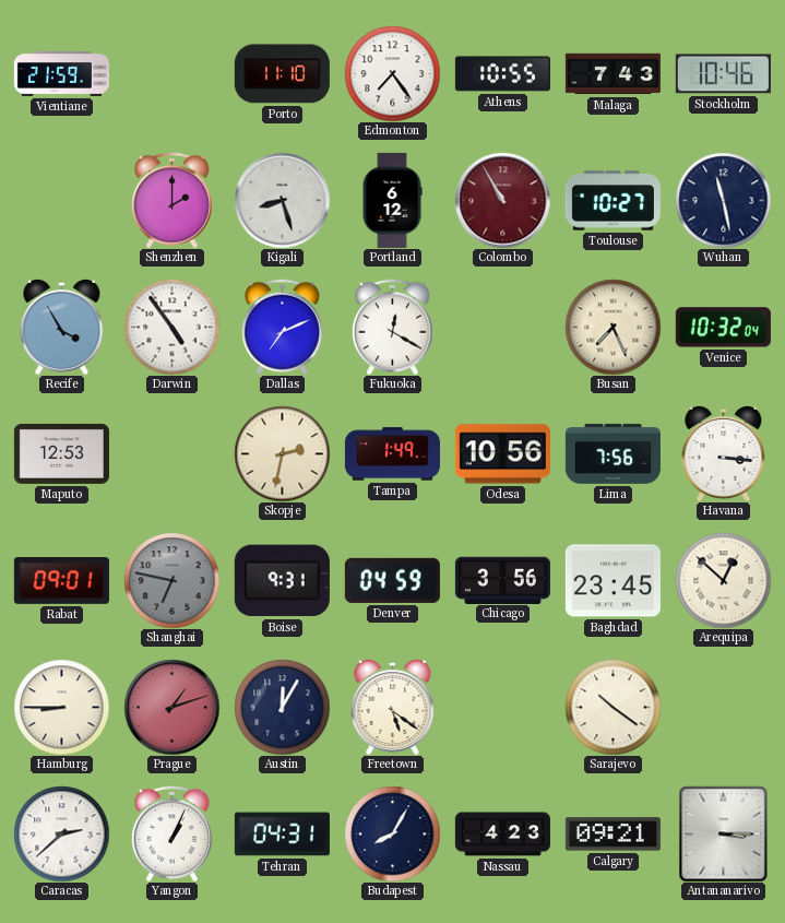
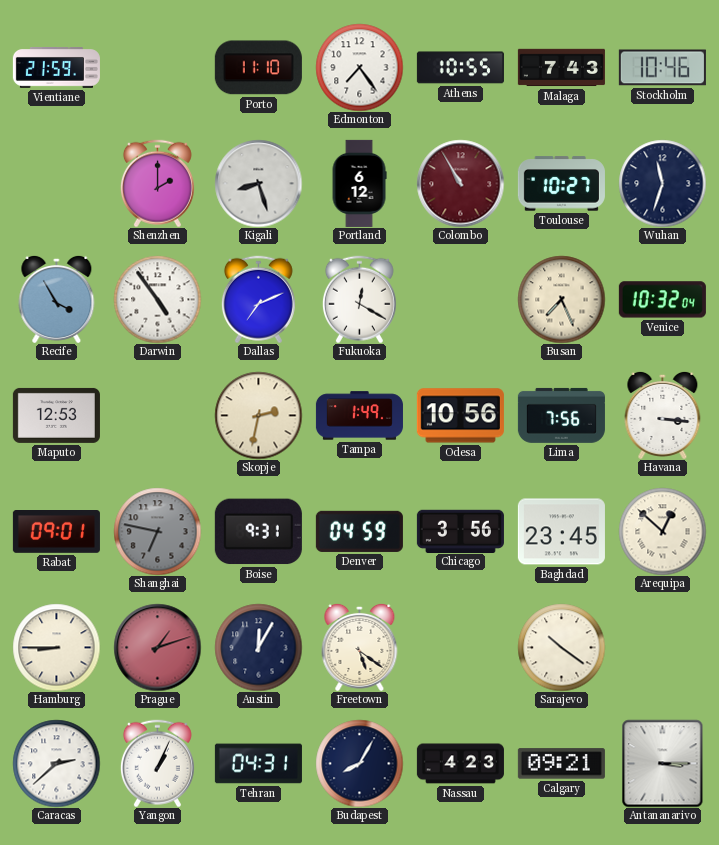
Wuhan: 11:28 -> 11:33
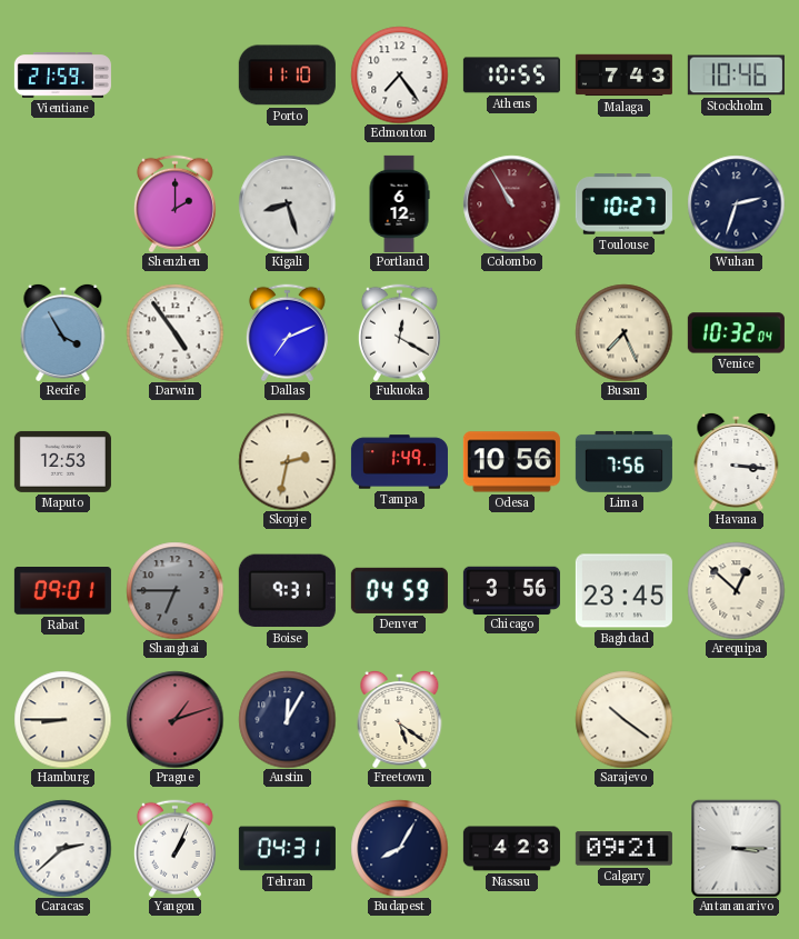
Wuhan: 11:33 -> 2:33
Shanghai: 6:47 -> 6:45
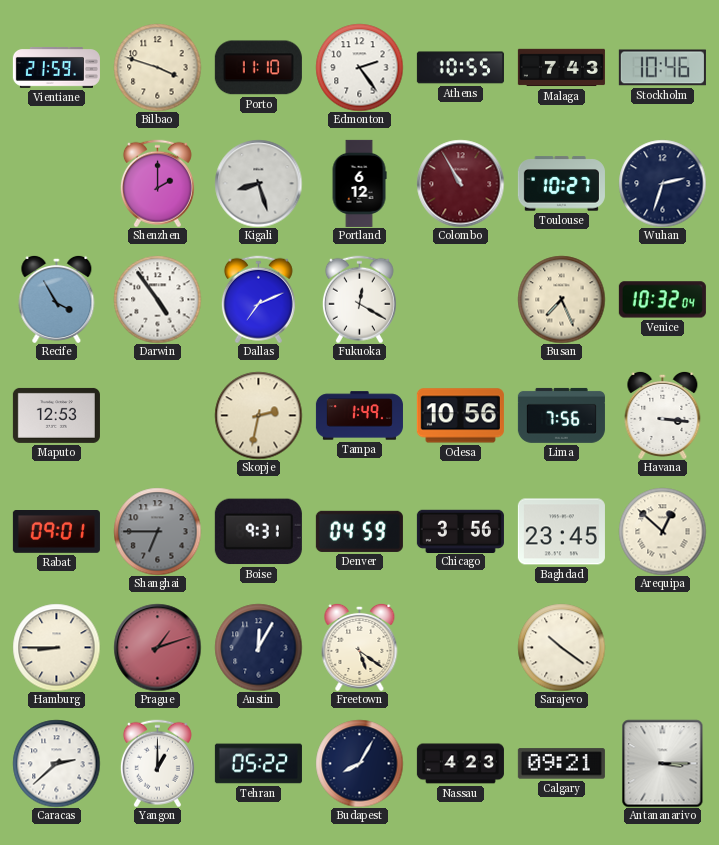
Bilbao: none -> 3:48
Edmonton: 7:24 -> 2:24
Yangon: 1:04 -> 1:00
Tehran: 04:31 -> 05:22
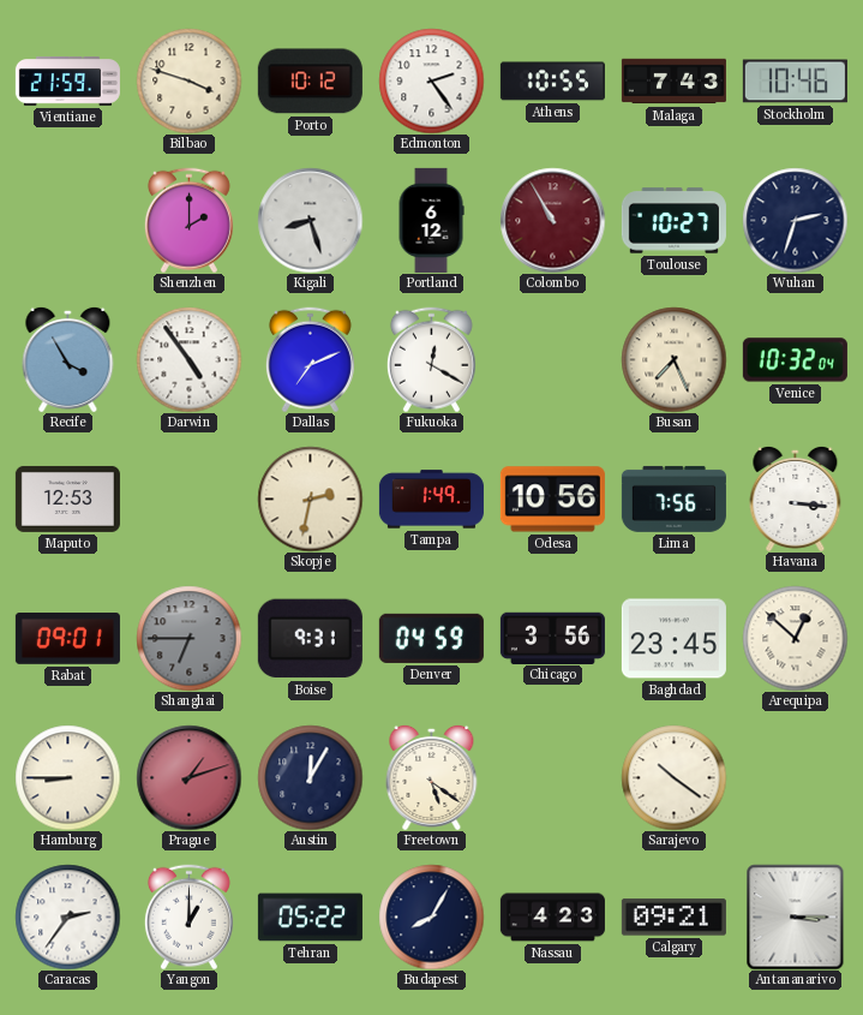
Porto: 11:10 -> 10:12
Caracas: 2:38 -> 2:36
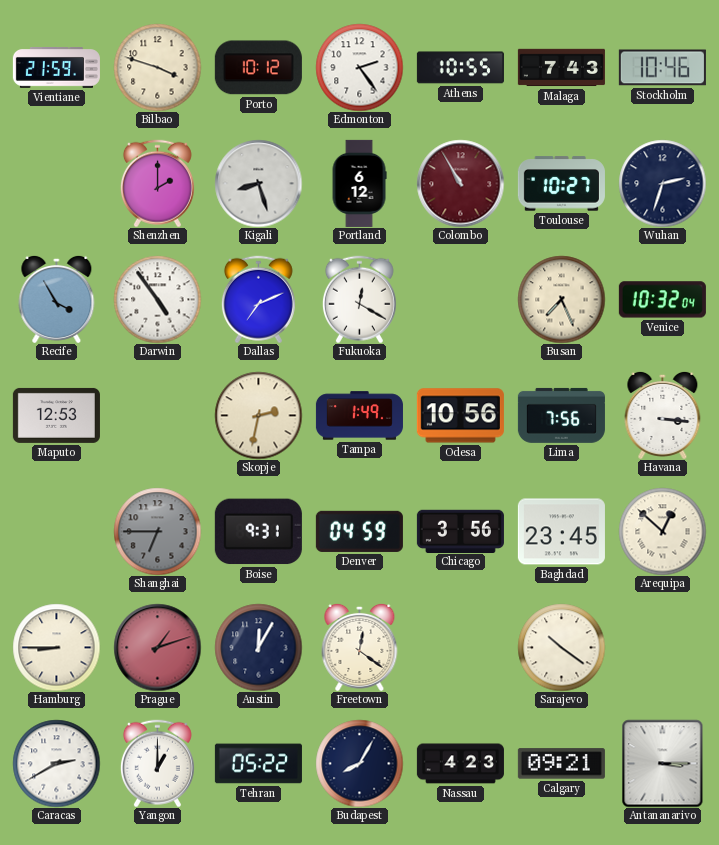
Rabat: 09:01 -> none
Freetown: 5:21 -> 12:21
Caracas: 2:36 -> 2:40
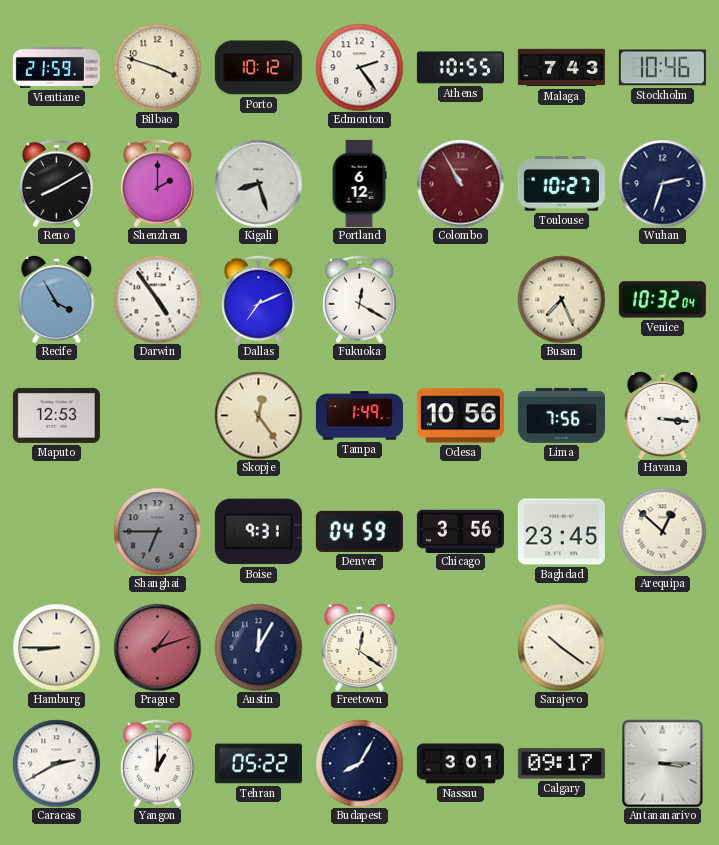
Reno: none -> 8:10
Skopje: 2:32 -> 12:24
Nassau: 4:23 -> 3:01
Calgary: 09:21 -> 09:17
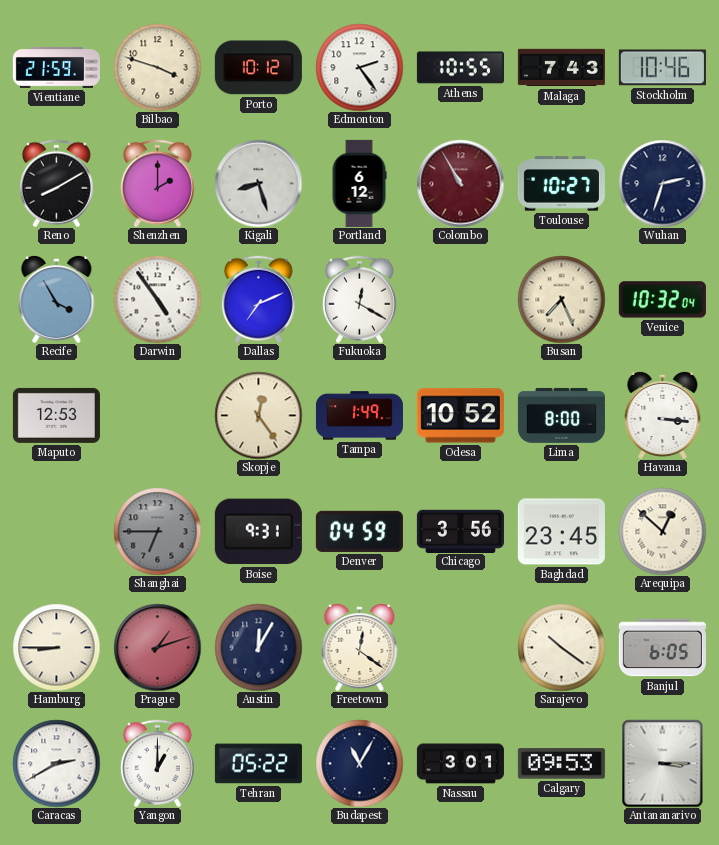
Odesa: 10:56 -> 10:52
Lima: 7:56 -> 8:00
Banjul: none -> 6:05
Budapest: 8:05 -> 11:05
Calgary: 09:17 -> 09:53
